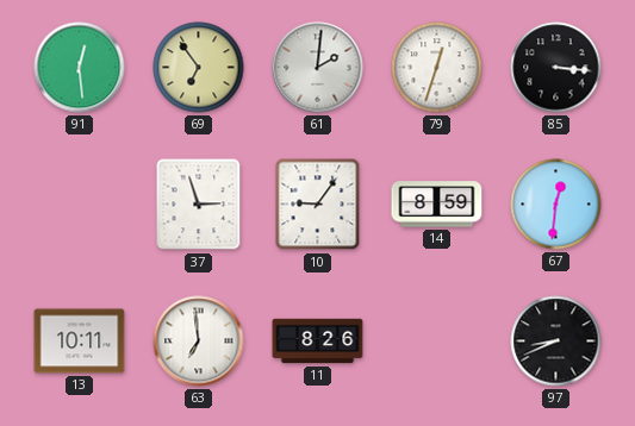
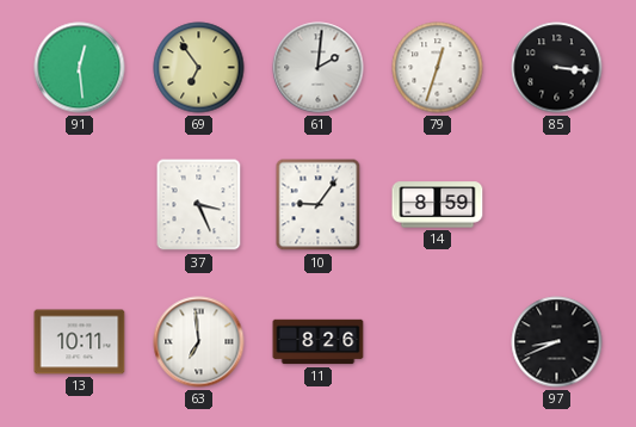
37: 2:57 -> 3:26
67: 12:31 -> none
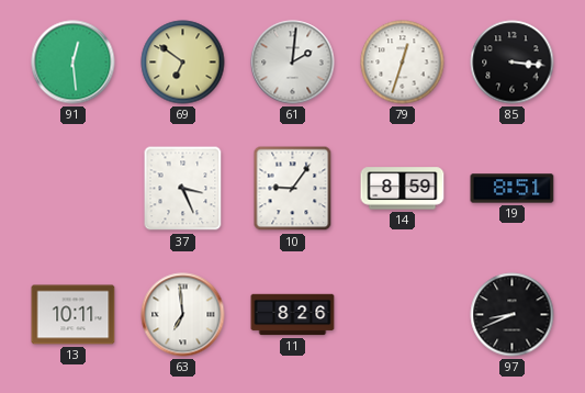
69: 6:54 -> 6:51
19: none -> 8:51
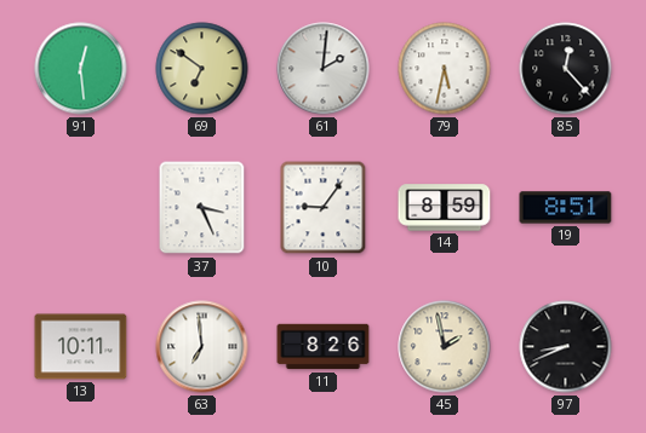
79: 12:33 -> 5:32
85: 3:16 -> 12:23
45: none -> 1:58
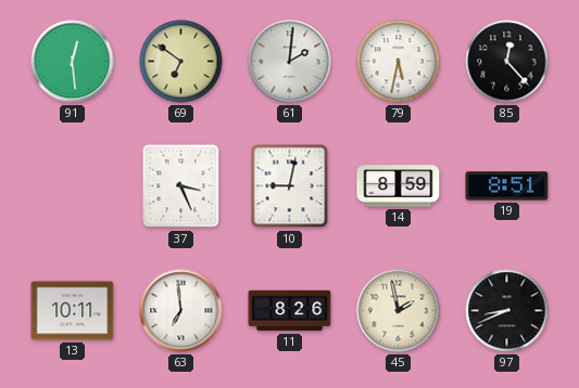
10: 9:06 -> 9:02
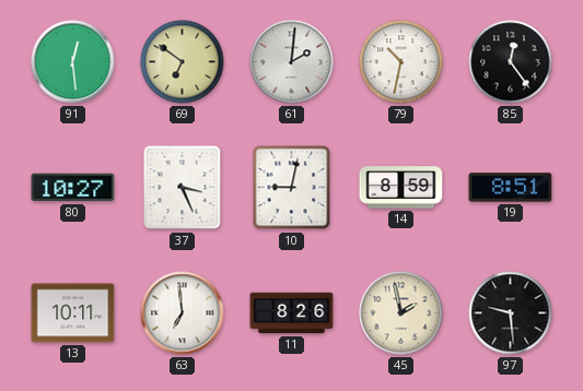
79: 5:32 -> 10:32
85: 12:23 -> 12:24
80: none -> 10:27
97: 8:41 -> 9:29
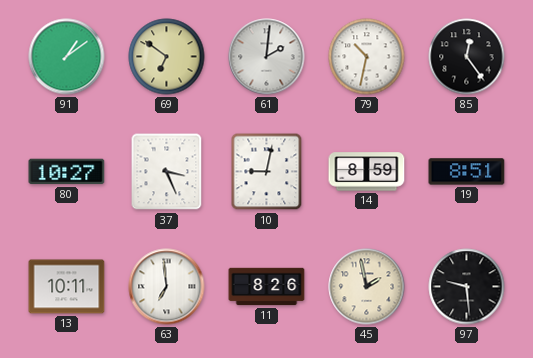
91: 12:29 -> 1:09
